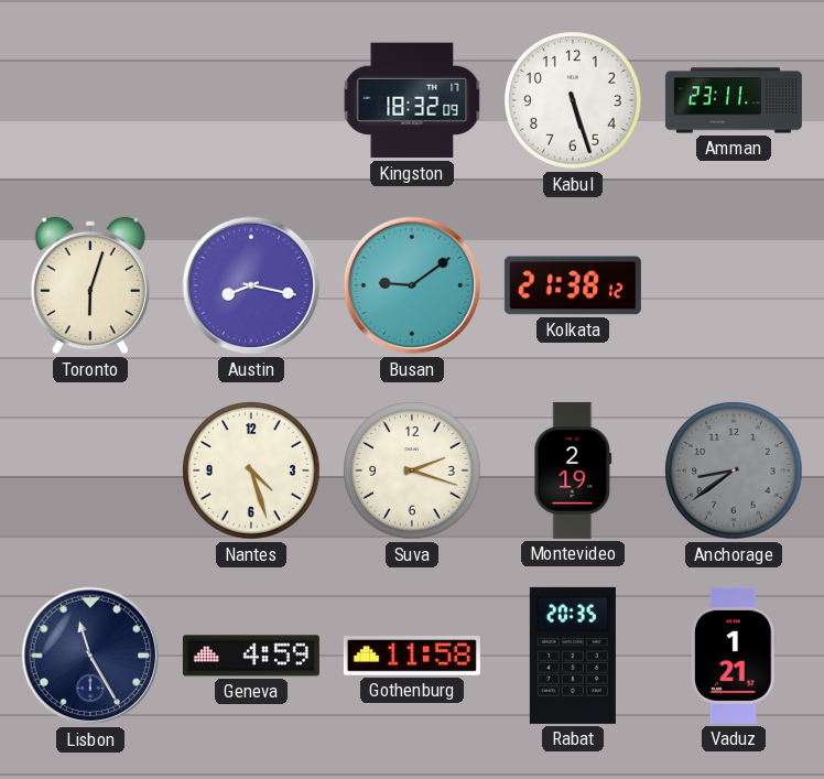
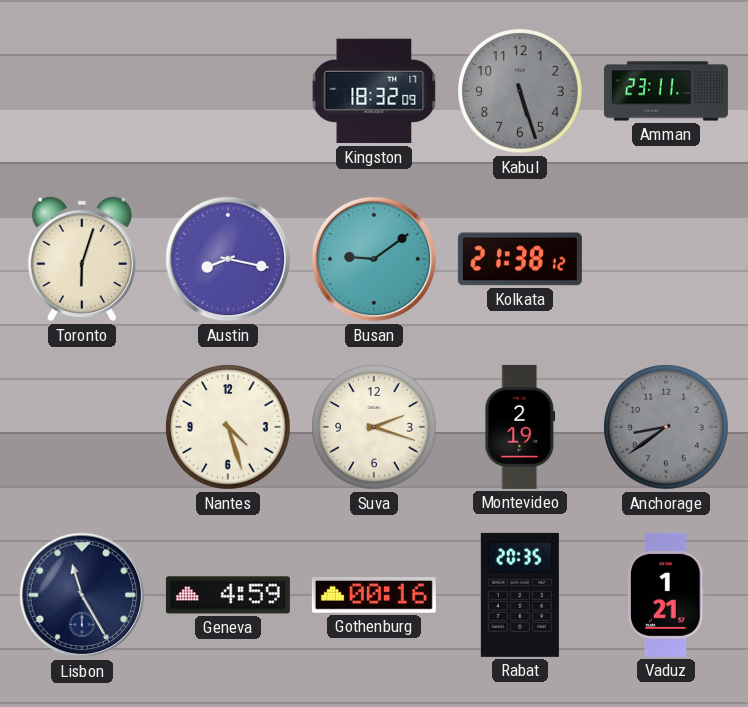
Kabul dial: white -> grey
Gothenburg: 11:58 -> 00:16
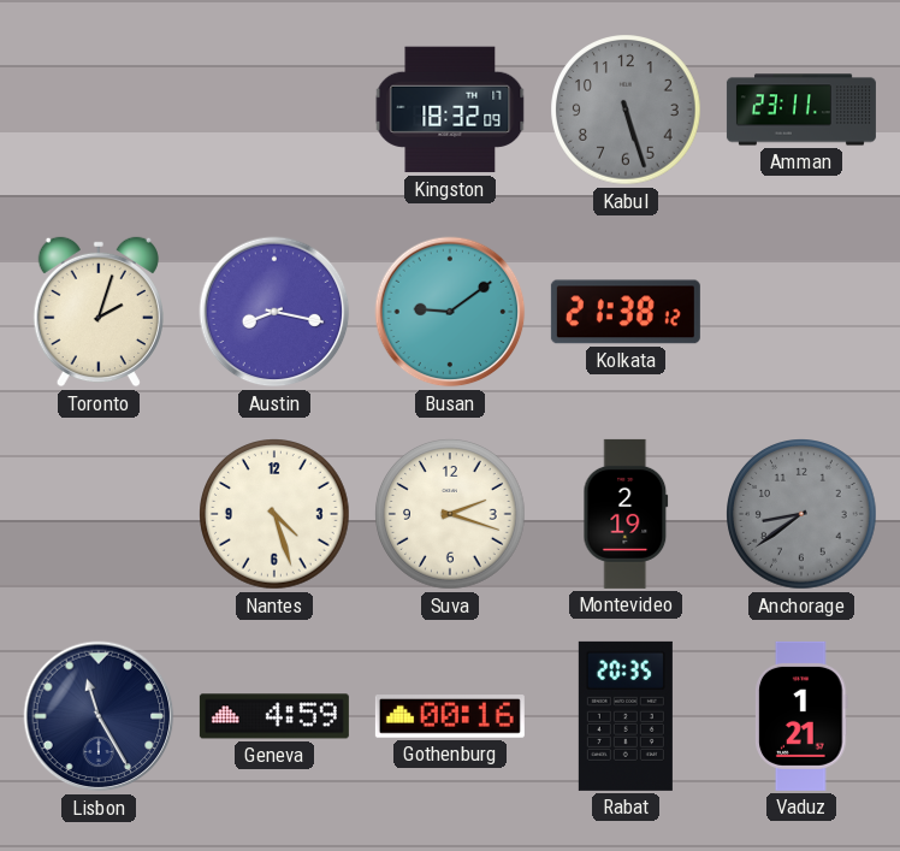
Toronto: 6:03 -> 2:03
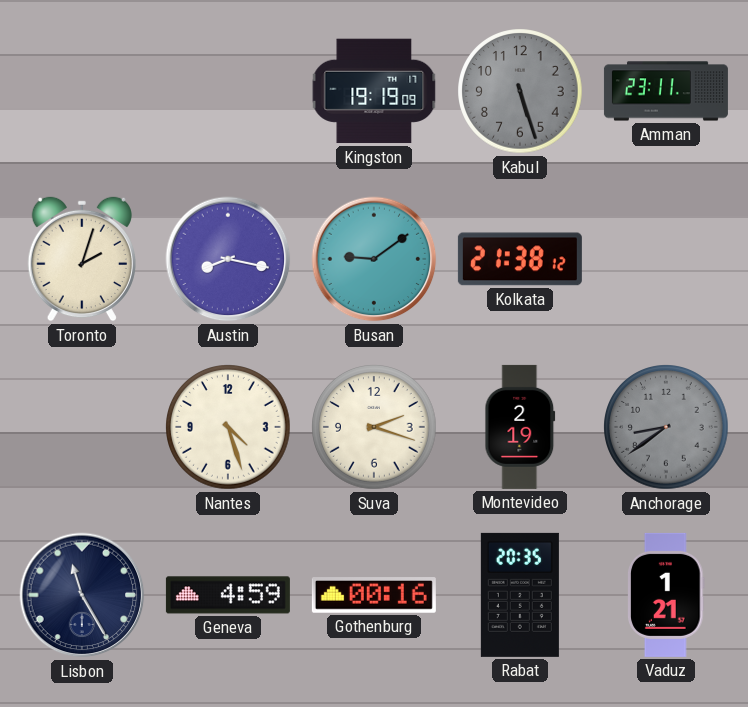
Kingston: 18:32 -> 19:19
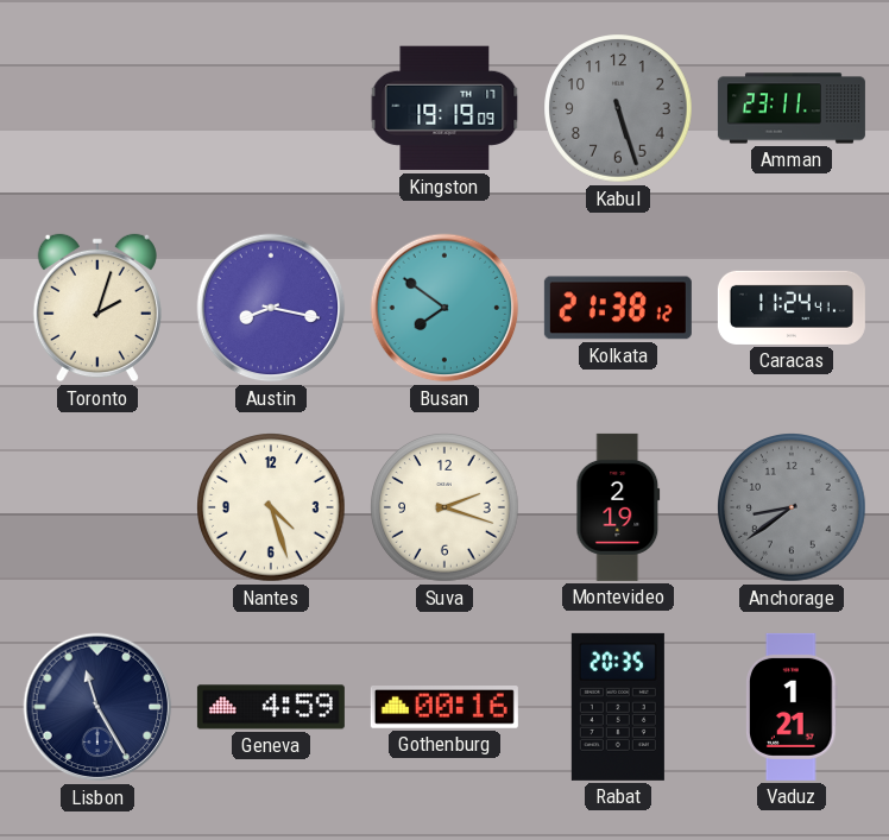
Busan: 9:09 -> 7:51
Caracas: none -> 11:24
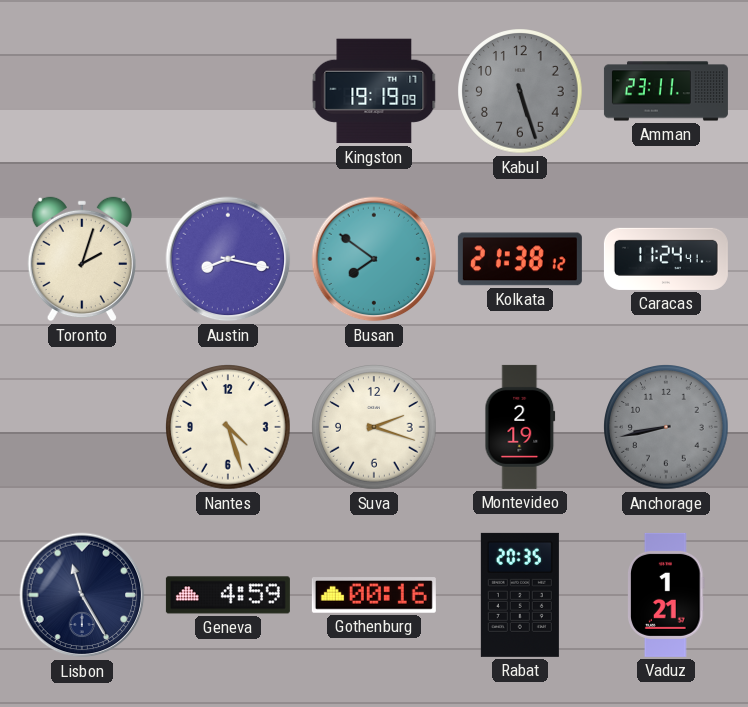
Anchorage: 8:39 -> 8:43
